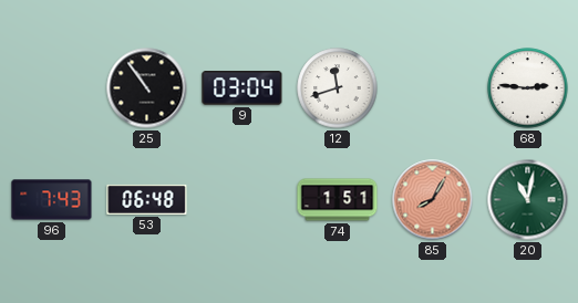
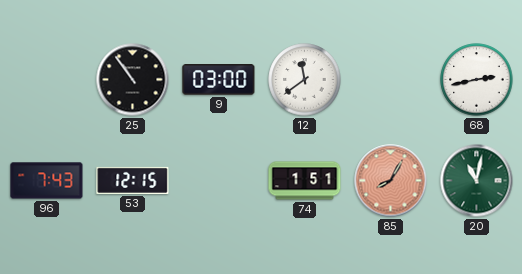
9: 03:04 -> 03:00
12: 11:42 -> 11:39
68: 2:46 -> 2:43
53: 06:48 -> 12:15
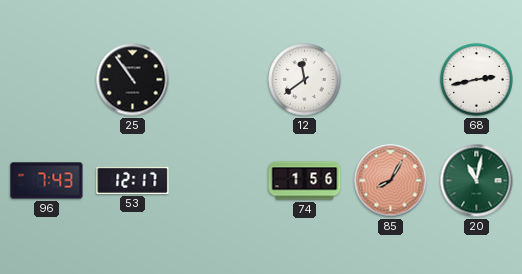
9: 03:00 -> none
53: 12:15 -> 12:17
74: 1:51 -> 1:56
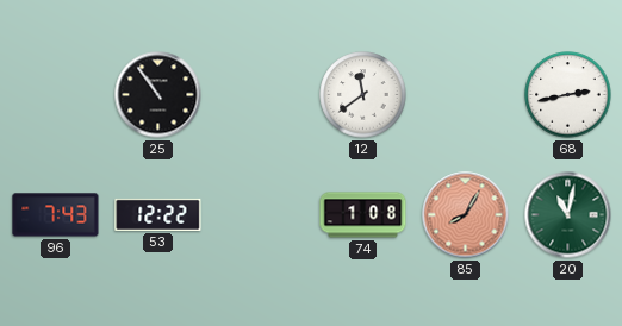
53: 12:17 -> 12:22
74: 1:56 -> 1:08
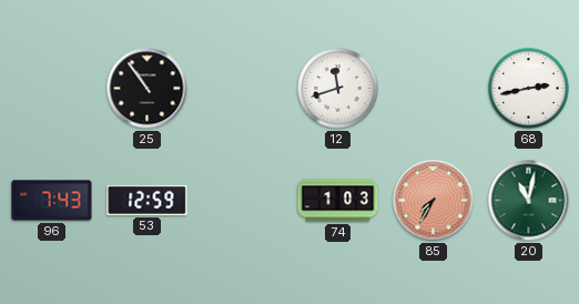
12: 11:39 -> 11:42
53: 12:22 -> 12:59
74: 1:08 -> 1:03
85: 8:05 -> 7:35
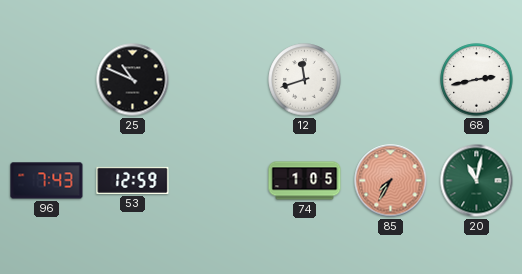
25: 10:54 -> 10:49
74: 1:03 -> 1:05
